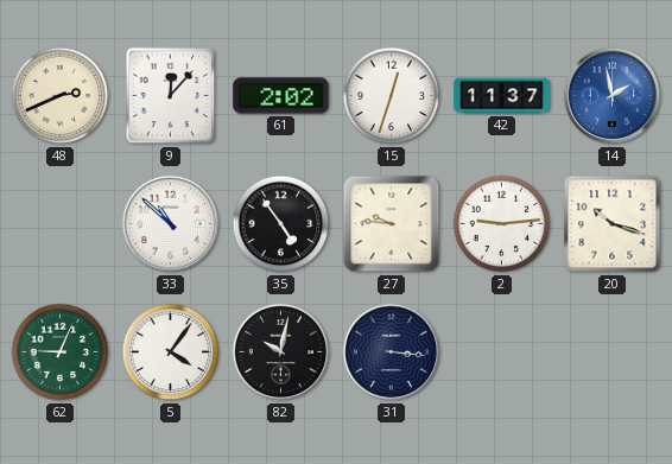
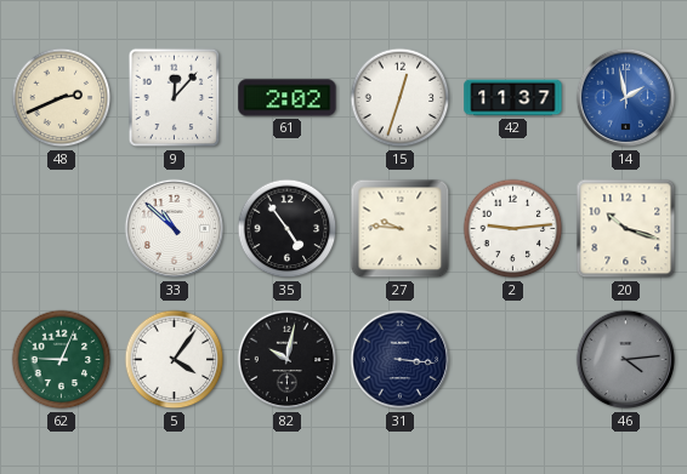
46: none -> 4:14
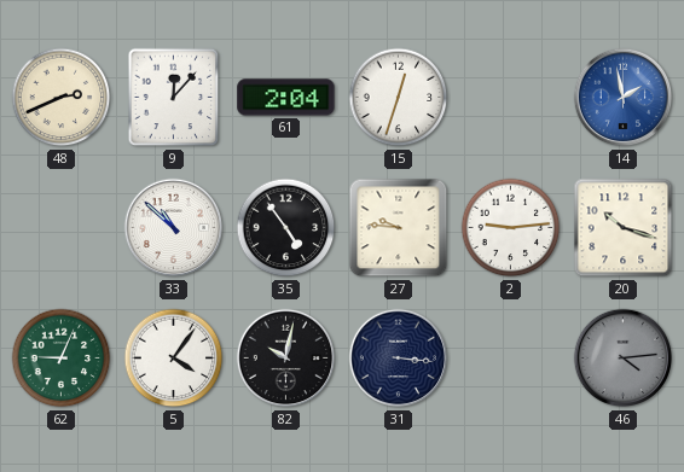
61: 2:02 -> 2:04
42: 11:37 -> none
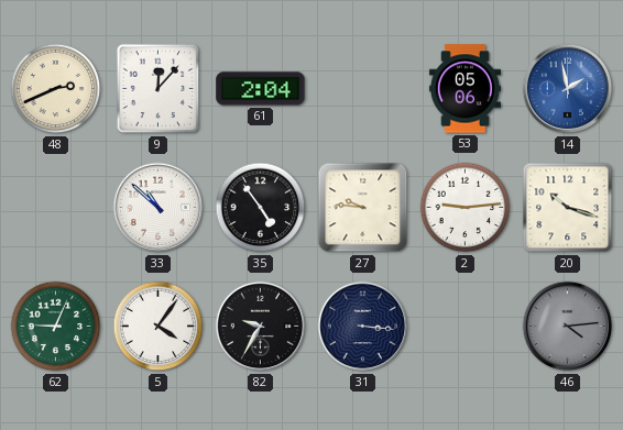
15: 12:33 -> none
53: none -> 05:06
82: 10:02 -> 9:35
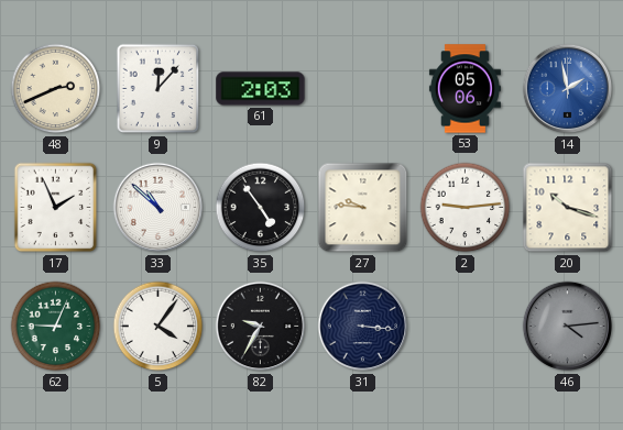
61: 2:04 -> 2:03
17: none -> 1:56
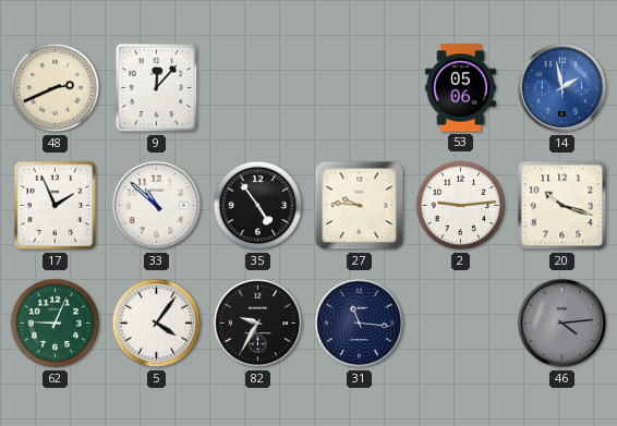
61: 2:03 -> none
31: 3:16 -> 11:16
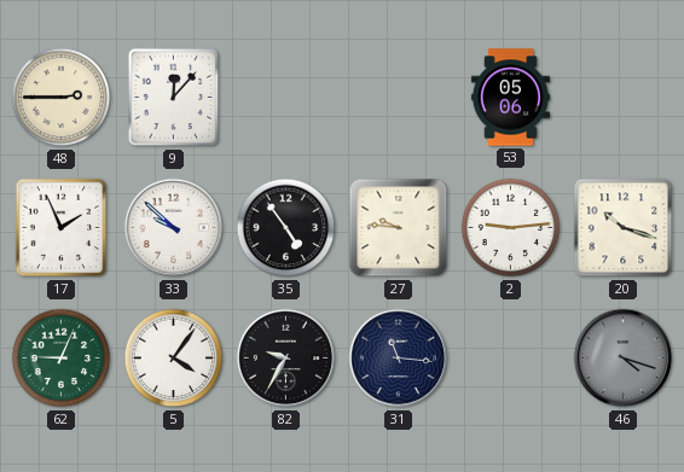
48: 2:41 -> 2:45
14: 1:58 -> none
33: 10:52 -> 9:52
46: 4:14 -> 4:18
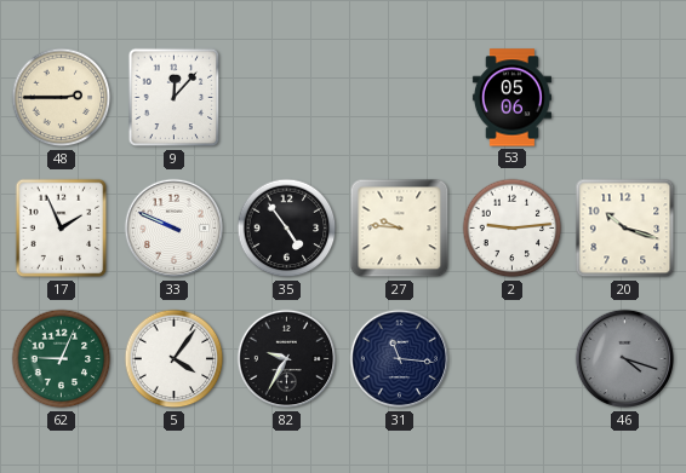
33: 9:52 -> 9:49
